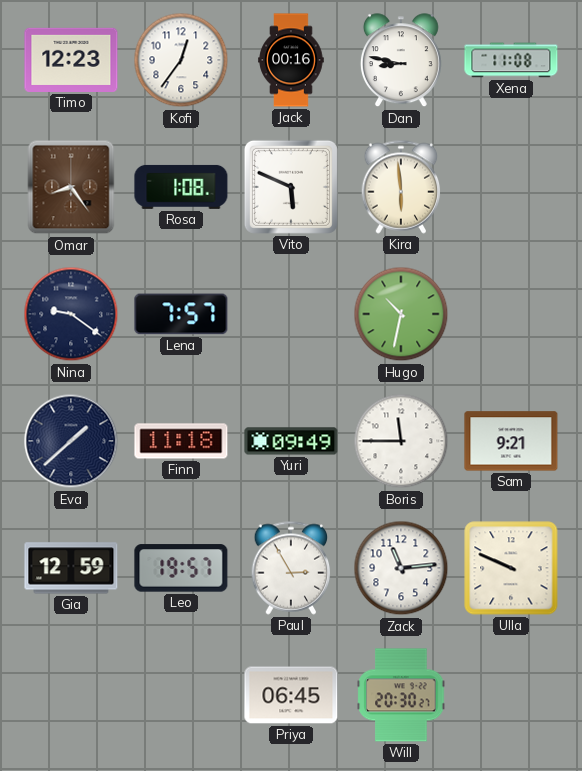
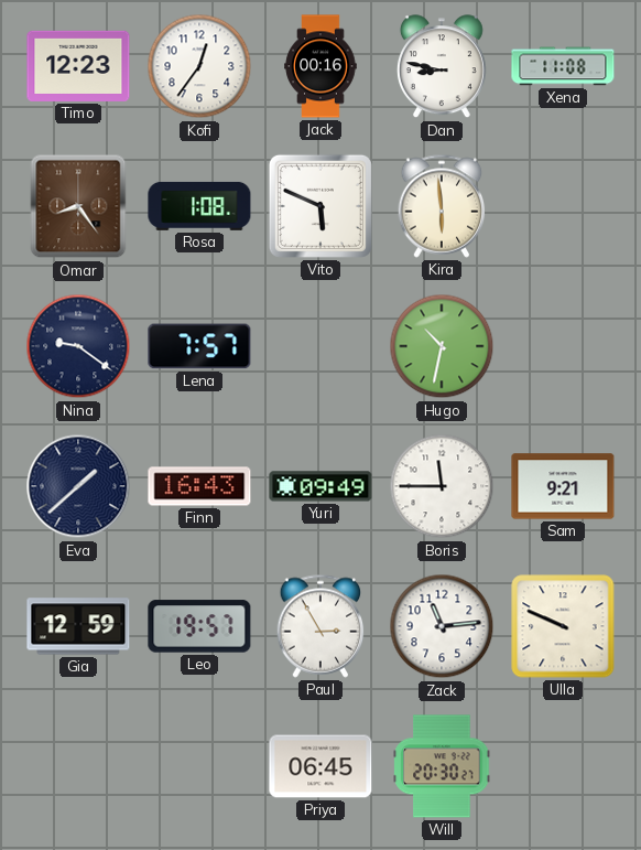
Finn: 11:18 -> 16:43
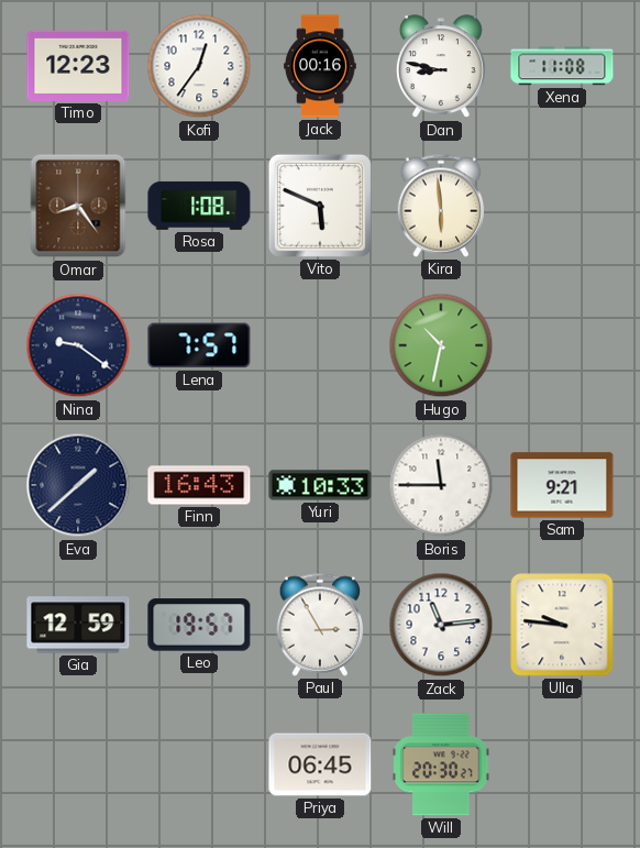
Yuri: 09:49 -> 10:33
Ulla: 9:49 -> 9:46
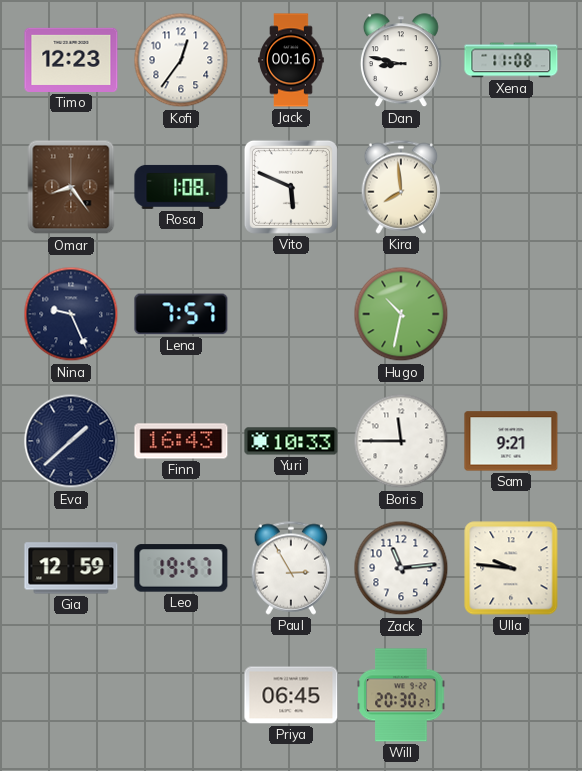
Kira: 5:59 -> 7:59
Nina: 9:21 -> 9:26
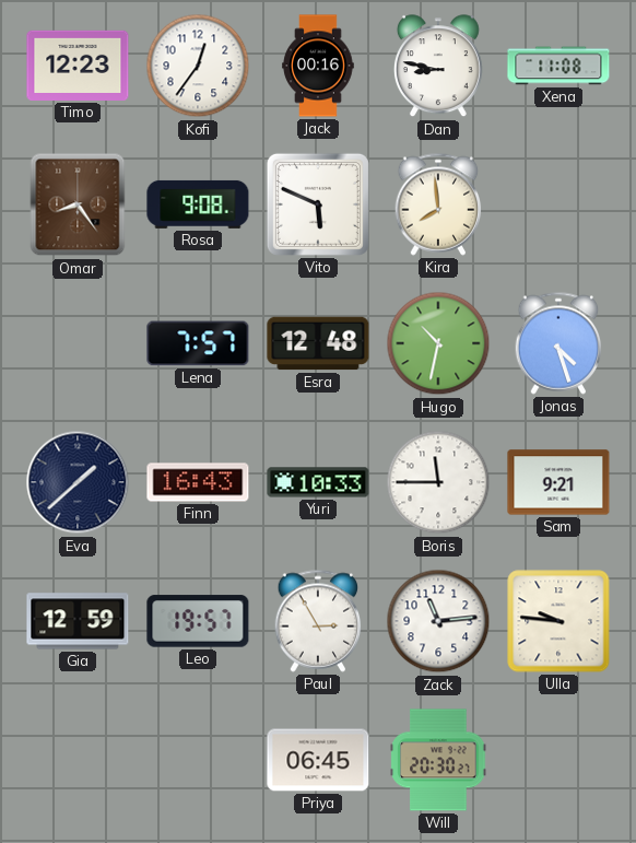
Rosa: 1:08 -> 9:08
Nina: 9:26 -> none
Esra: none -> 12:48
Jonas: none -> 4:27
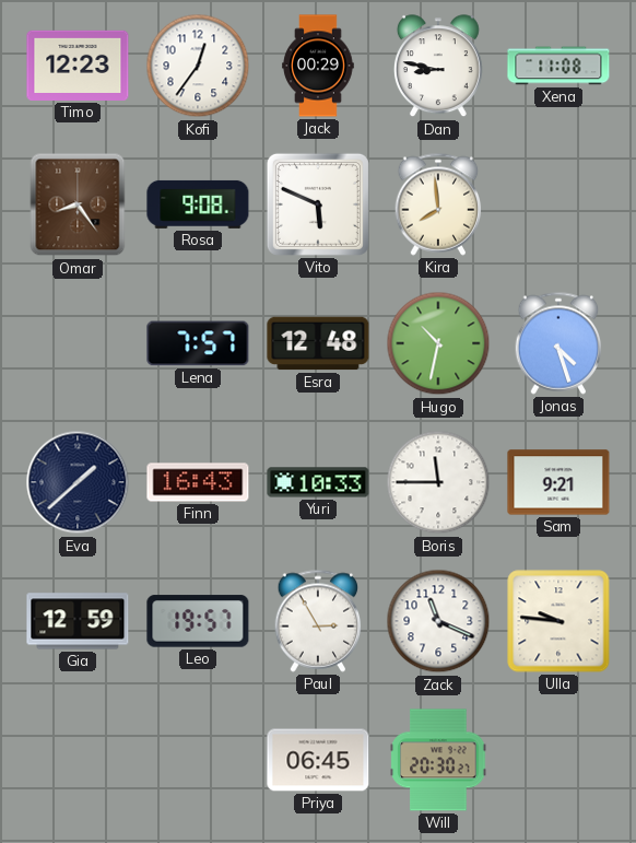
Jack: 00:16 -> 00:29
Zack: 11:14 -> 11:19
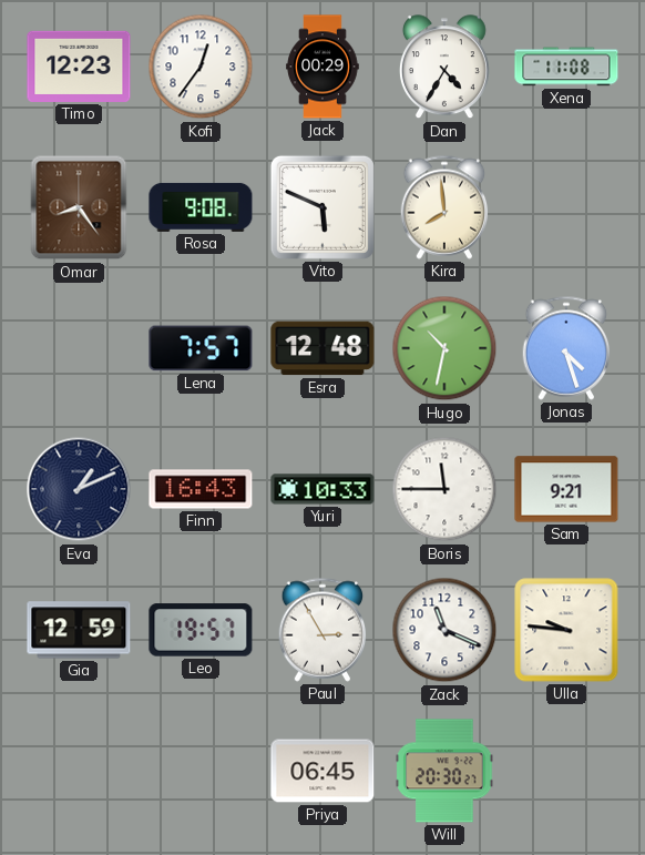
Dan: 8:47 -> 4:35
Eva: 1:38 -> 1:11
